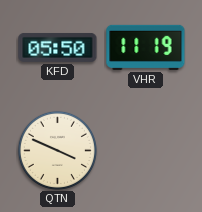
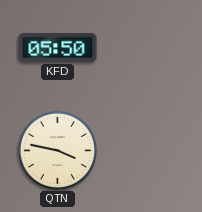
VHR: 11:19 -> none
QTN: 3:49 -> 3:47
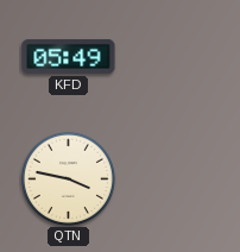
KFD: 05:50 -> 05:49
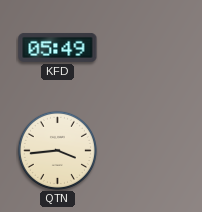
QTN: 3:47 -> 3:44
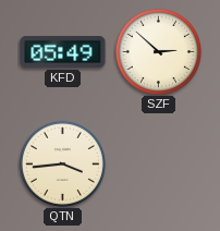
SZF: none -> 2:52
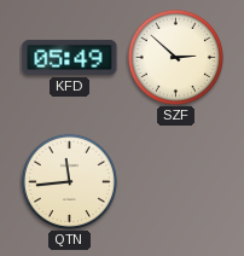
QTN: 3:44 -> 11:44
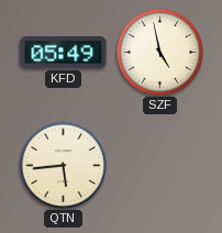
SZF: 2:52 -> 4:58
QTN: 11:44 -> 5:44
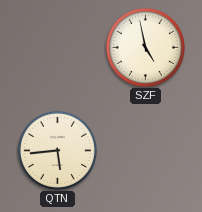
KFD: 05:49 -> none
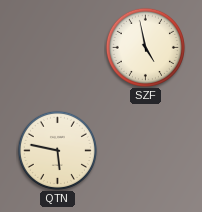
QTN: 5:44 -> 5:47
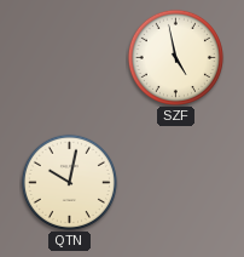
QTN: 5:47 -> 10:02
